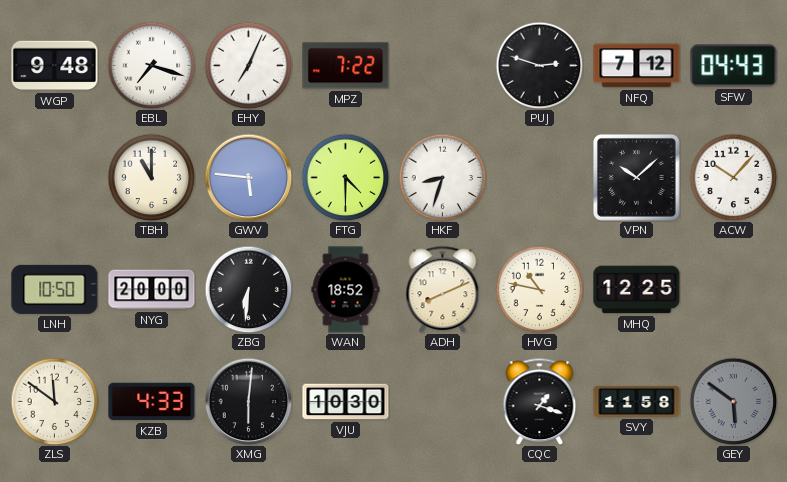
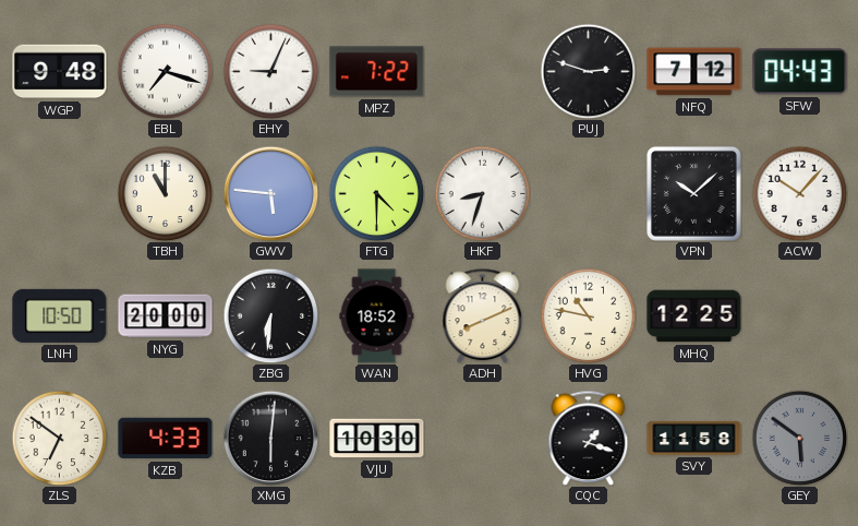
EHY: 7:04 -> 9:04
ZLS: 11:51 -> 6:51
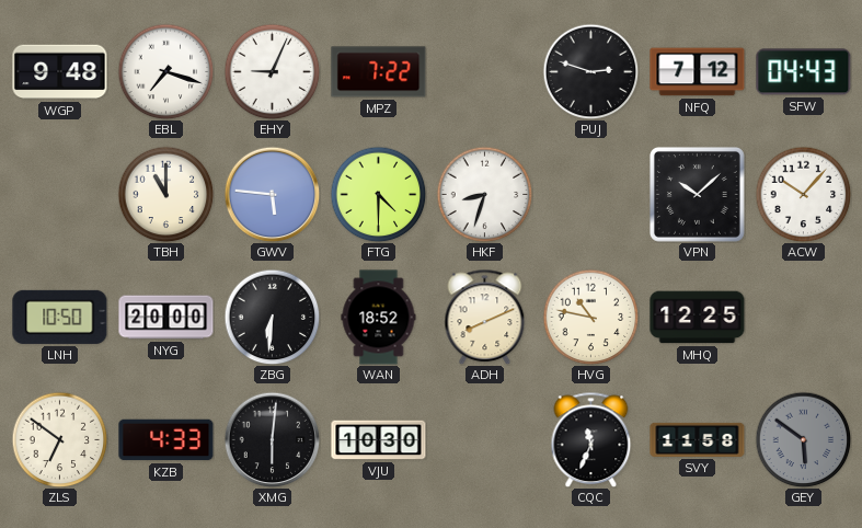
CQC: 1:18 -> 11:34
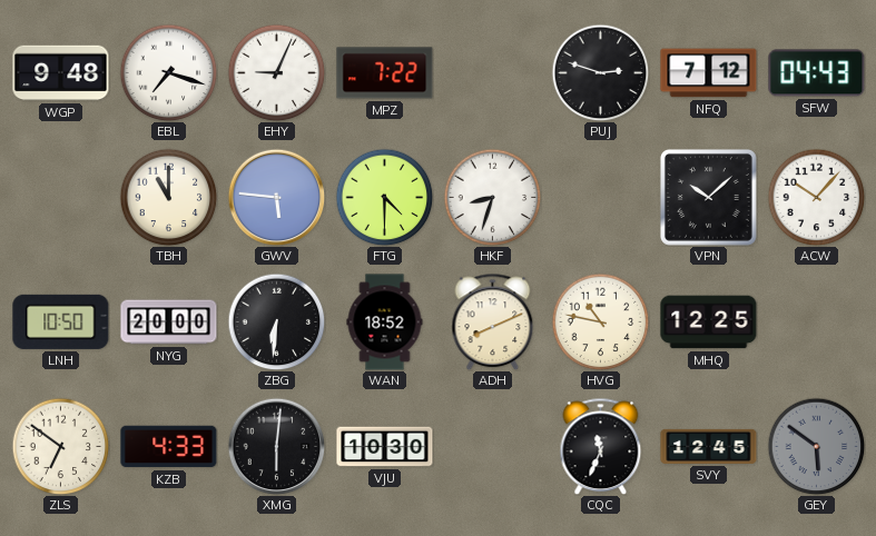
SVY: 11:58 -> 12:45
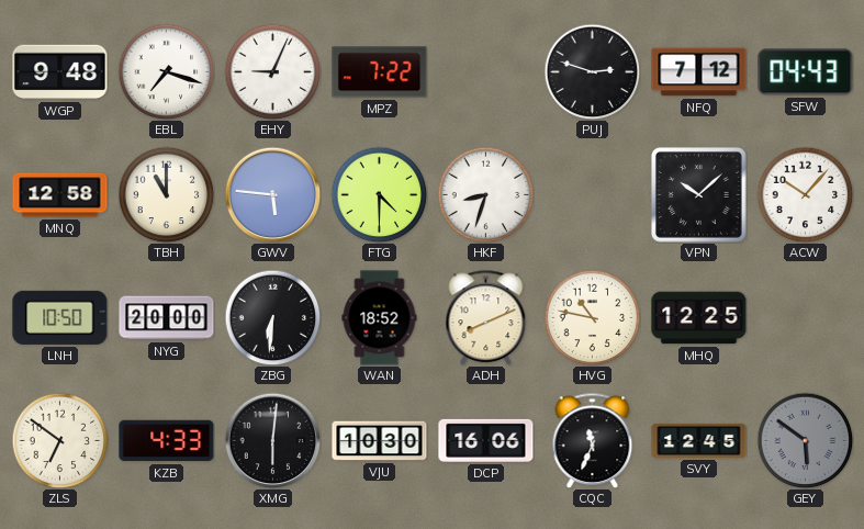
MNQ: none -> 12:58
DCP: none -> 16:06
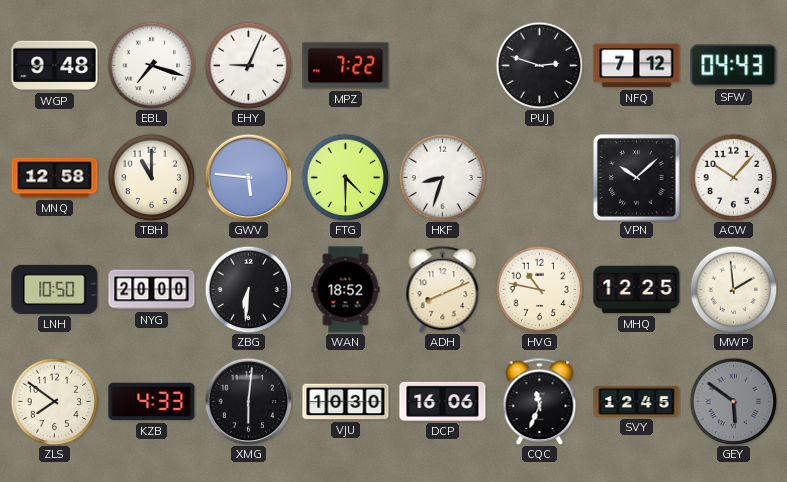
MWP: none -> 1:59
ZLS: 6:51 -> 7:51
